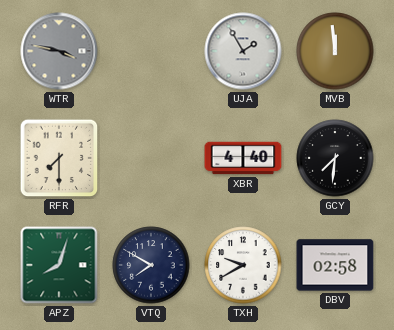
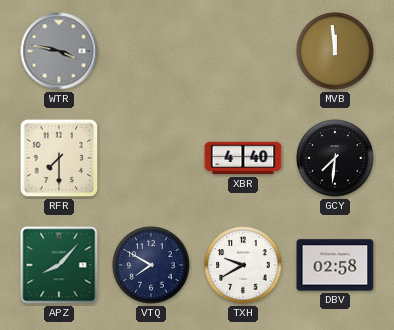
UJA: 1:55 -> none
APZ: 8:03 -> 8:07
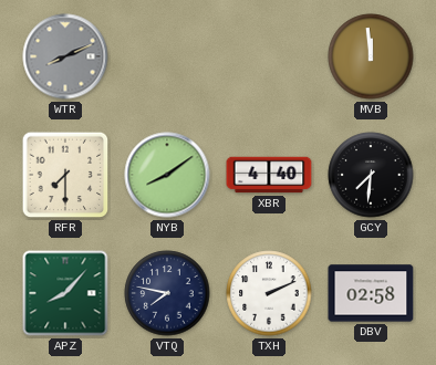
WTR: 3:47 -> 8:11
NYB: none -> 8:09
VTQ: 7:50 -> 7:47
TXH: 9:40 -> 2:11
